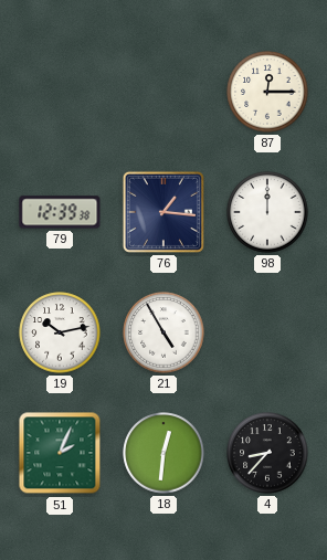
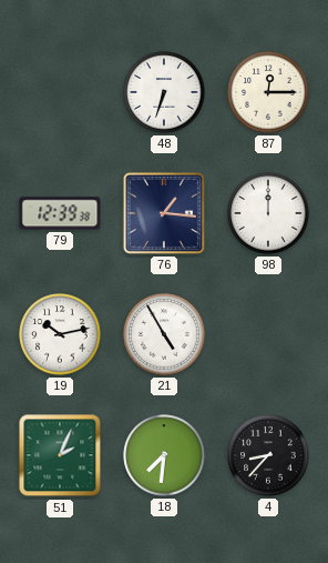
48: none -> 6:33
18: 12:31 -> 7:31
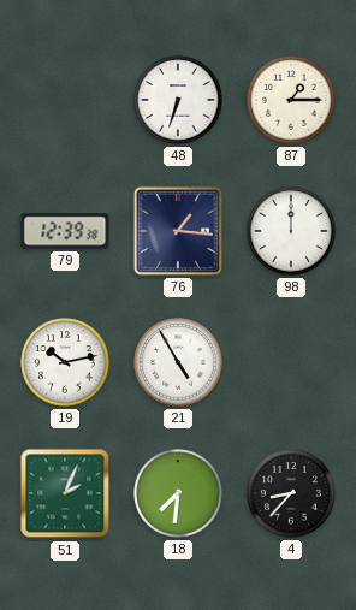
87: 12:15 -> 1:15
